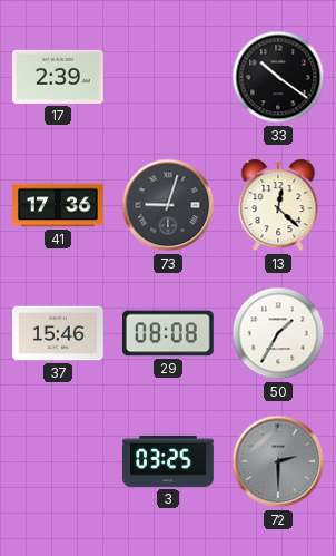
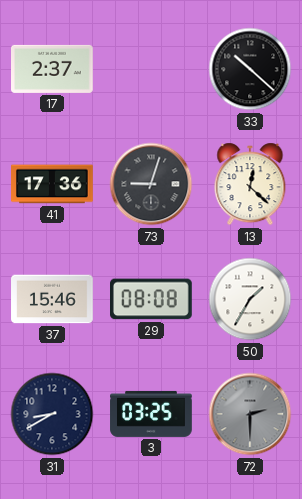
17: 2:39 -> 2:37
33: 10:21 -> 10:22
31: none -> 8:40
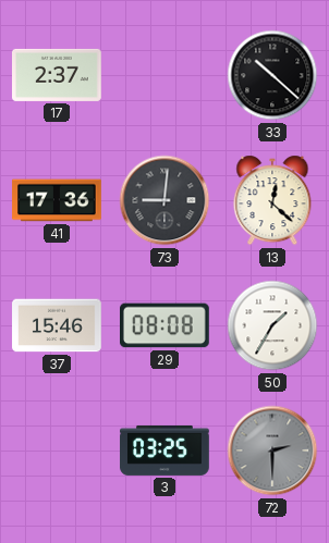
73: 9:03 -> 9:01
31: 8:40 -> none
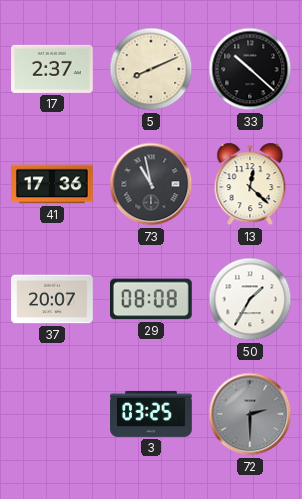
5: none -> 8:11
73: 9:01 -> 10:58
37: 15:46 -> 20:07
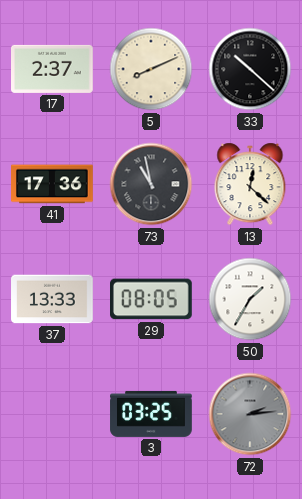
37: 20:07 -> 13:33
29: 08:08 -> 08:05
72: 2:30 -> 2:14
